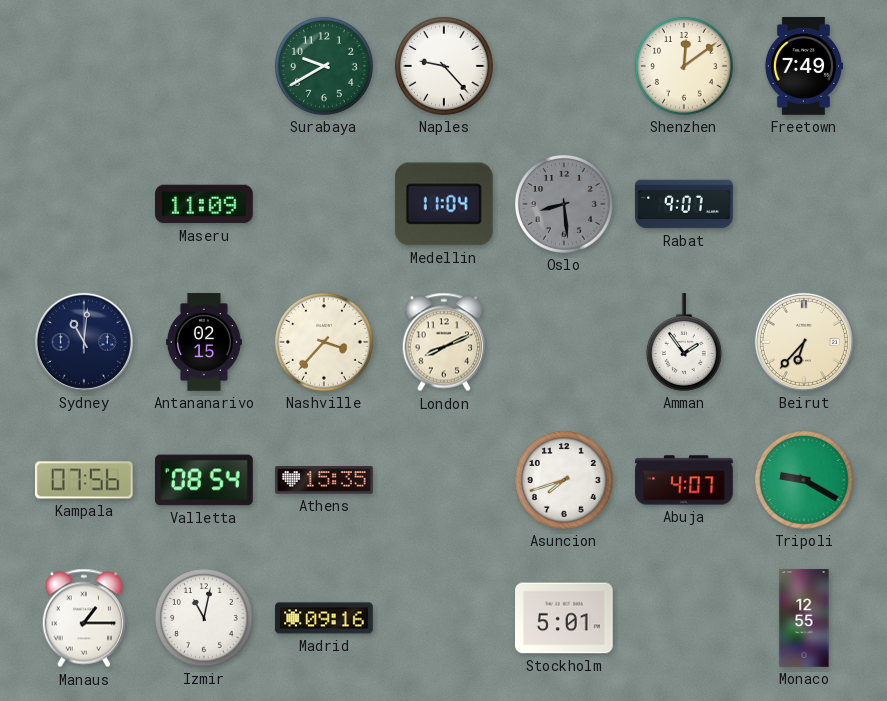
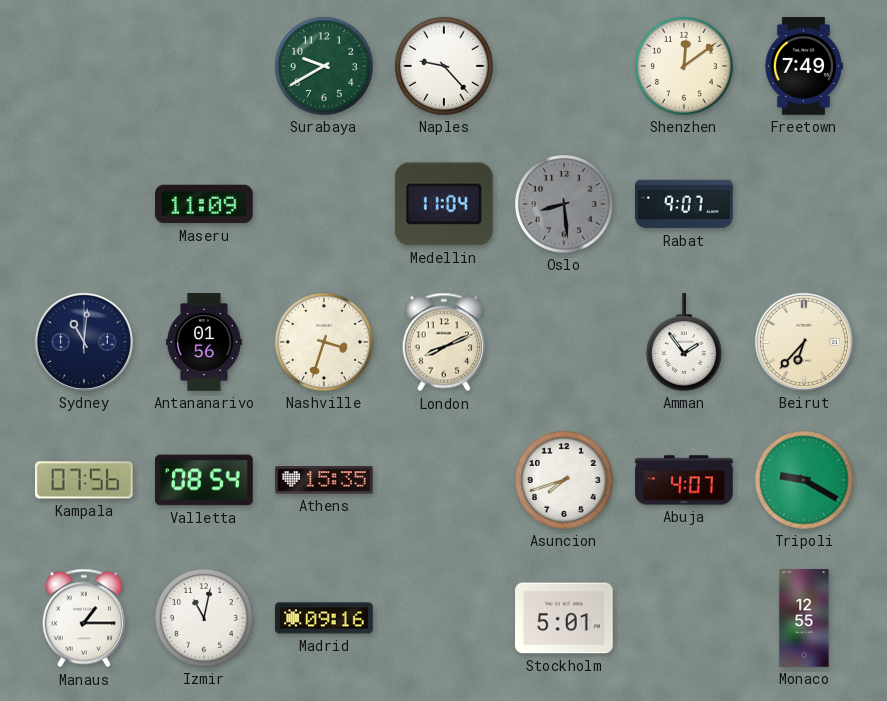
Antananarivo: 02:15 -> 01:56
Nashville: 3:37 -> 3:33
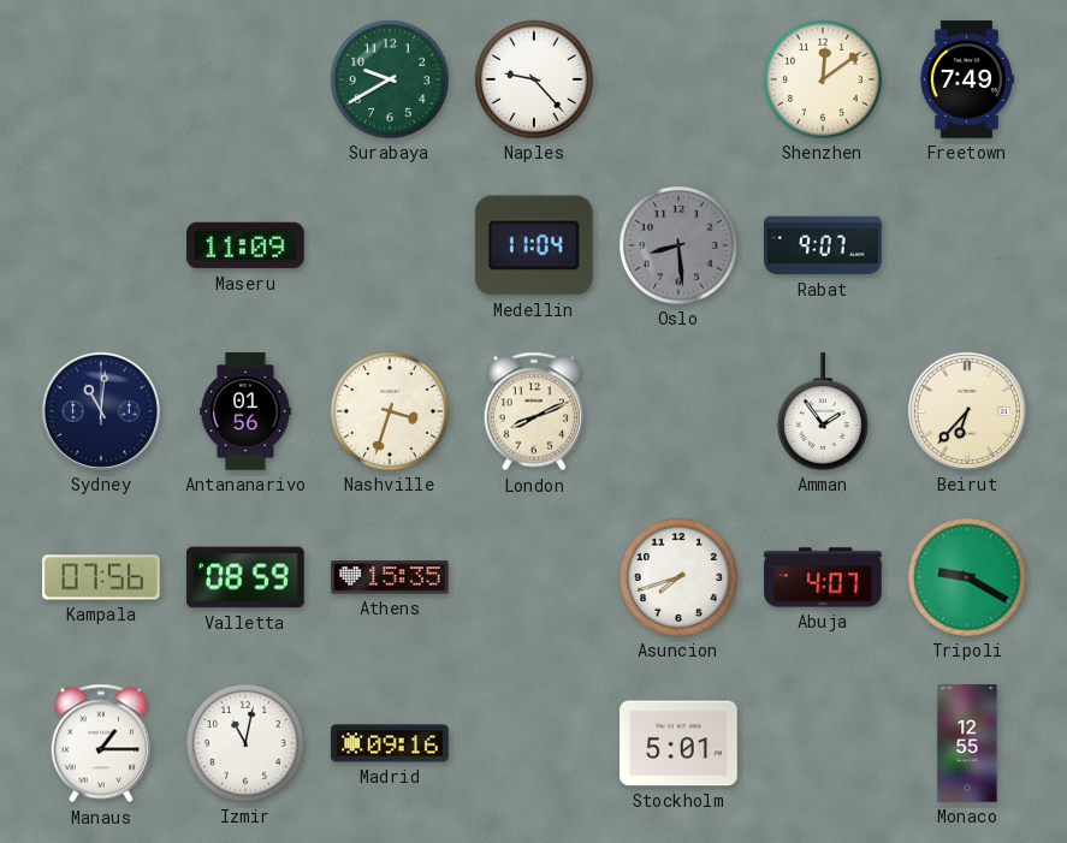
Valletta: 08:54 -> 08:59
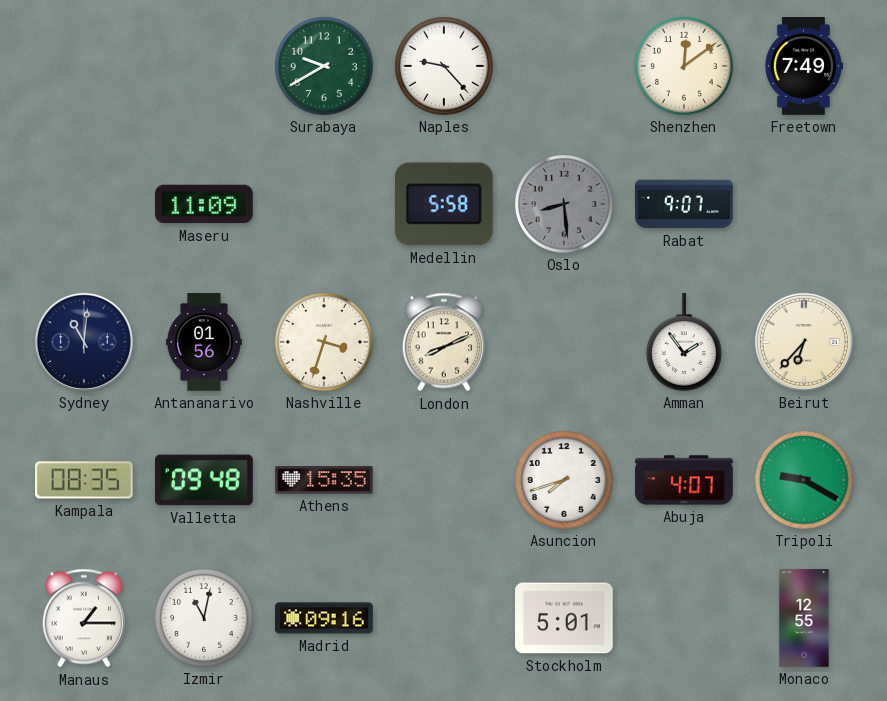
Medellin: 11:04 -> 5:58
Kampala: 07:56 -> 08:35
Valletta: 08:59 -> 09:48
